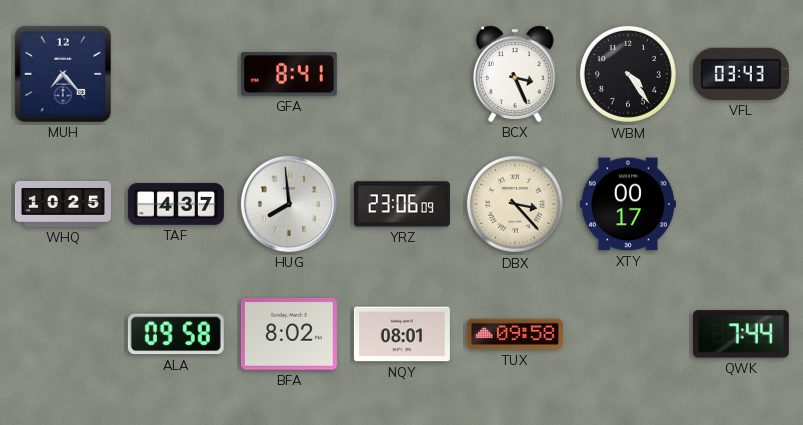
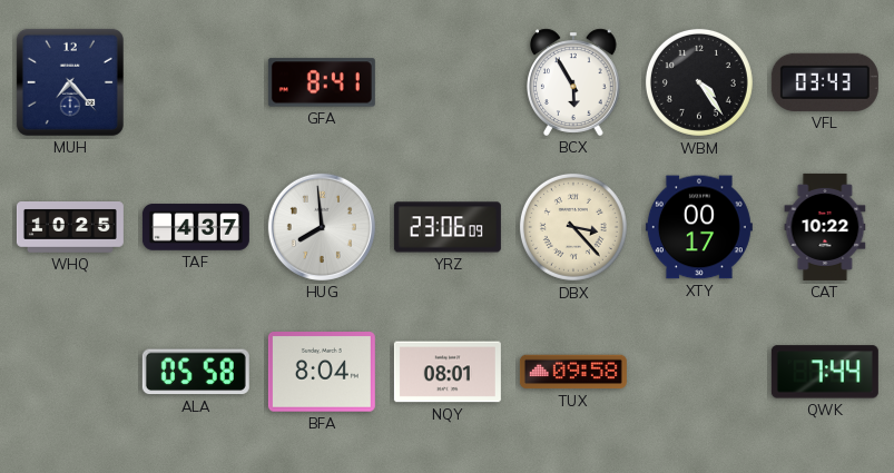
BCX: 3:26 -> 5:55
CAT: none -> 10:22
ALA: 09:58 -> 05:58
BFA: 8:02 -> 8:04
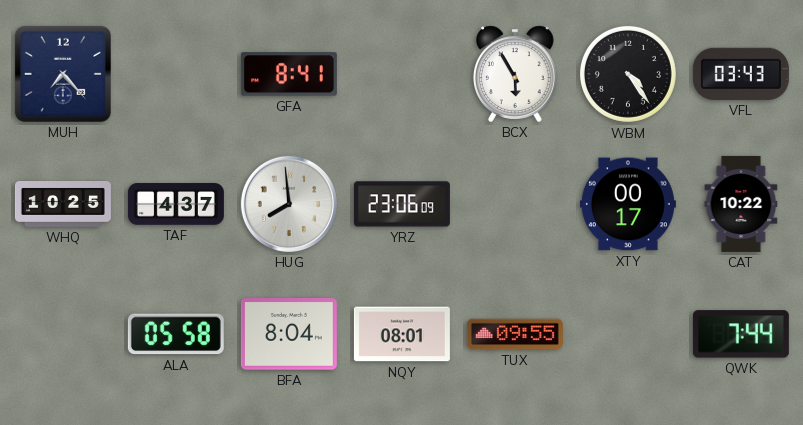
DBX: 3:23 -> none
TUX: 09:58 -> 09:55
